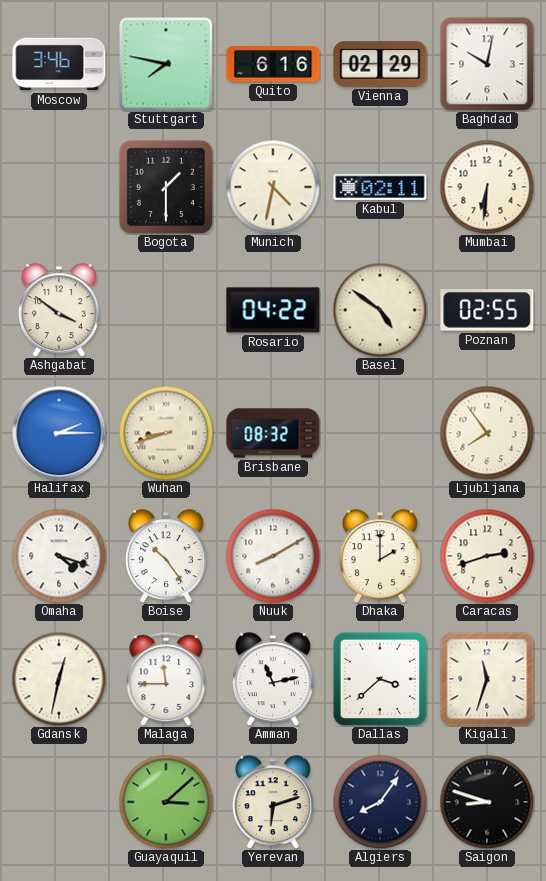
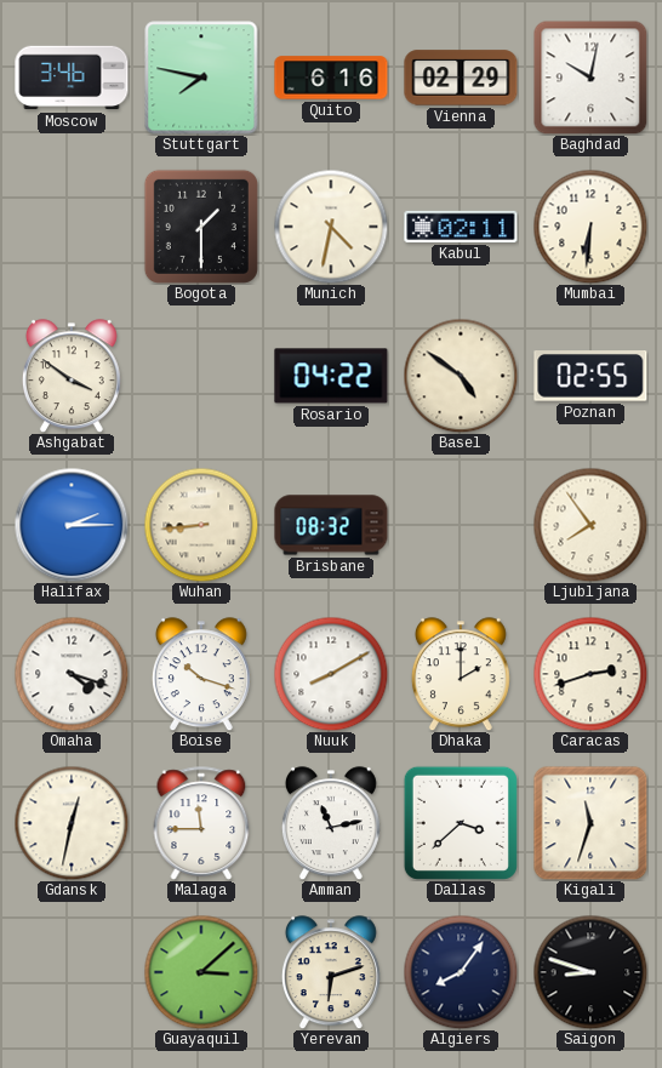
Wuhan: 8:42 -> 8:44
Boise: 10:24 -> 10:18
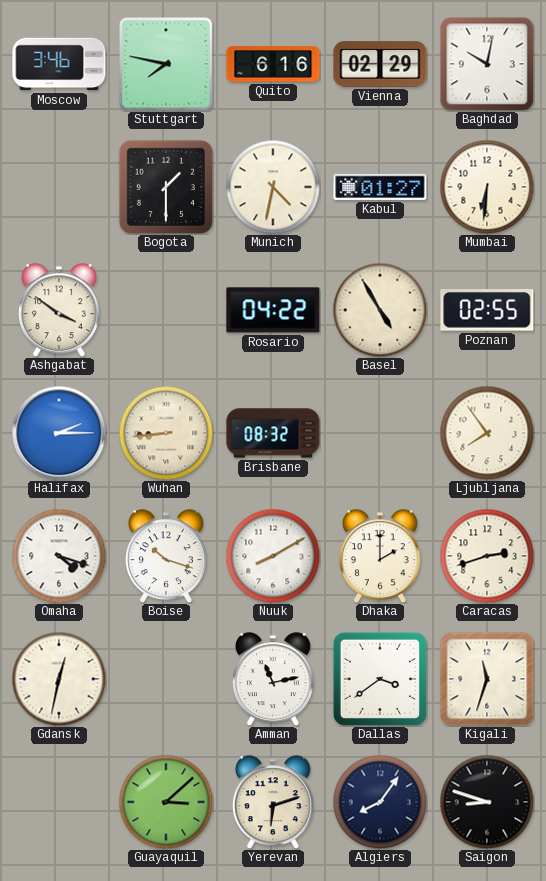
Kabul: 02:11 -> 01:27
Basel: 4:51 -> 4:55
Malaga: 11:45 -> none
Dallas: 3:38 -> 3:39
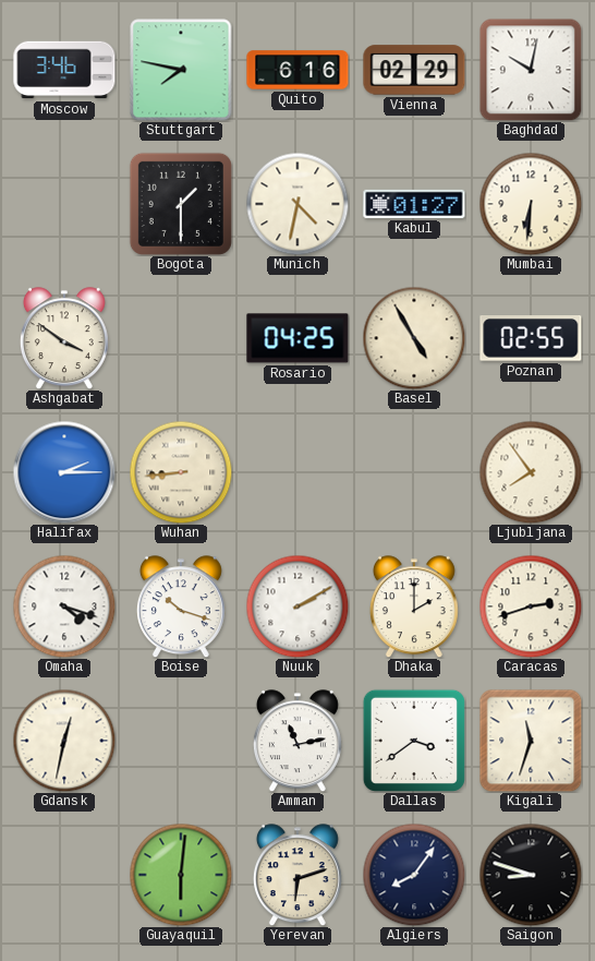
Rosario: 04:22 -> 04:25
Brisbane: 08:32 -> none
Nuuk: 8:10 -> 2:10
Guayaquil: 3:08 -> 6:01
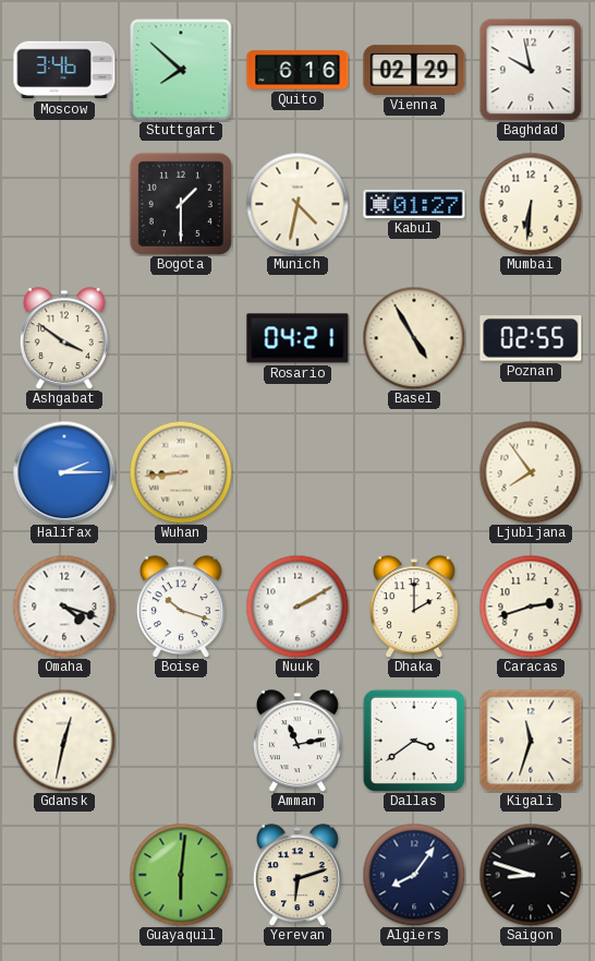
Stuttgart: 7:47 -> 7:52
Baghdad: 10:02 -> 9:58
Rosario: 04:25 -> 04:21
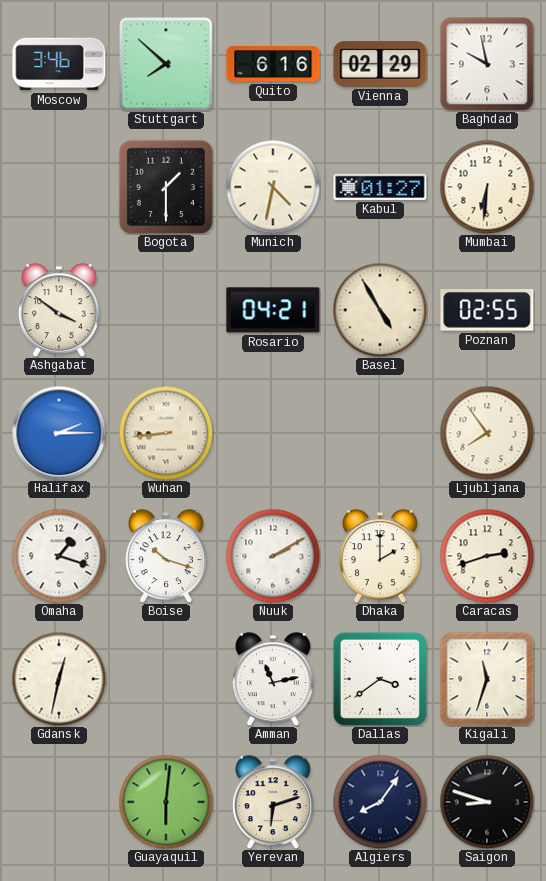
Omaha: 4:18 -> 1:18
